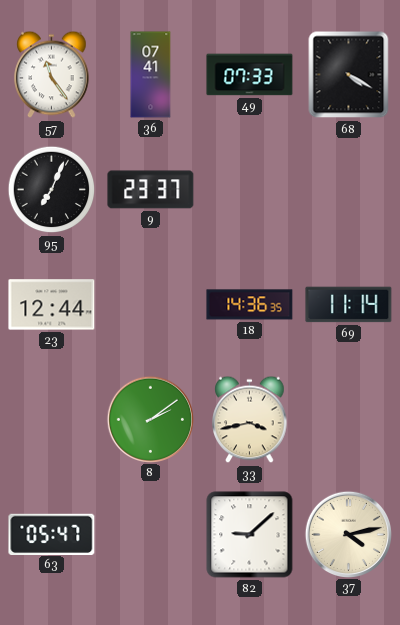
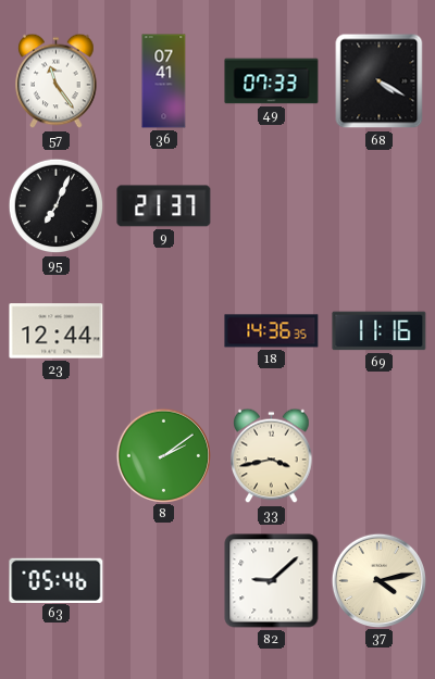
9: 23:37 -> 21:37
69: 11:14 -> 11:16
63: 05:47 -> 05:46
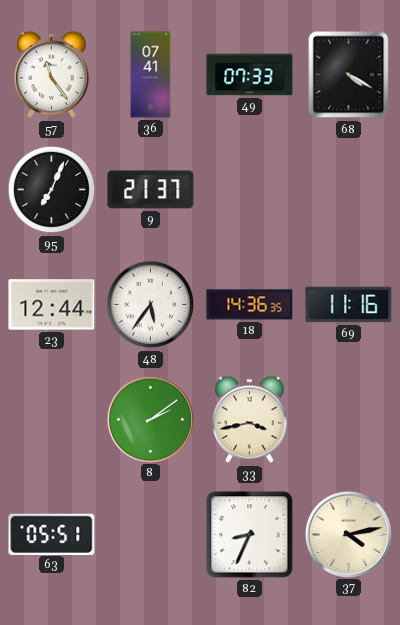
48: none -> 5:36
63: 05:46 -> 05:51
82: 9:08 -> 8:34
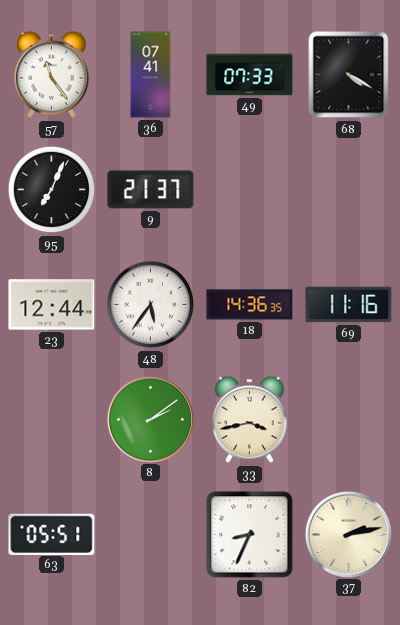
37: 4:13 -> 2:13
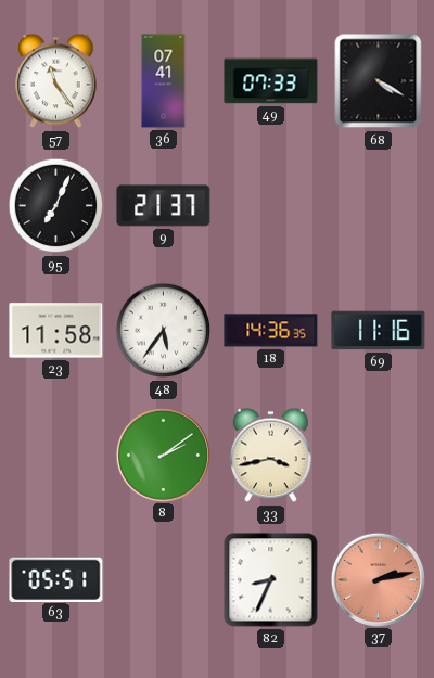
23: 12:44 -> 11:58
37 dial: cream -> salmon
